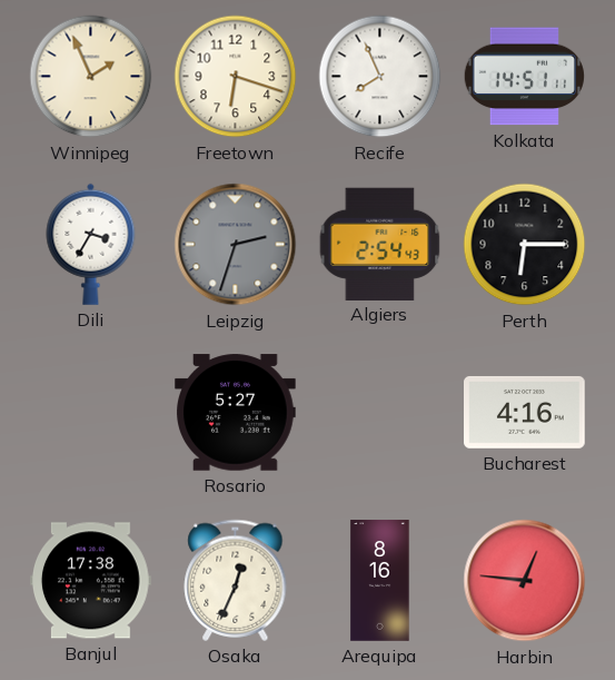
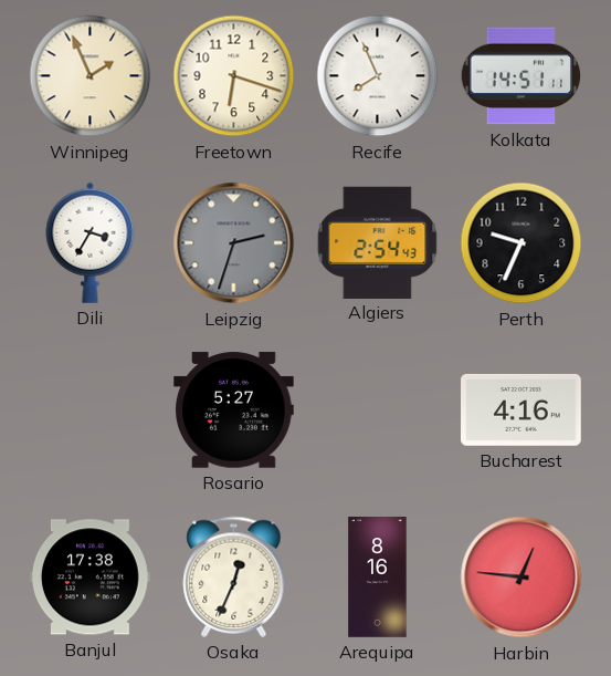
Perth: 6:15 -> 9:34
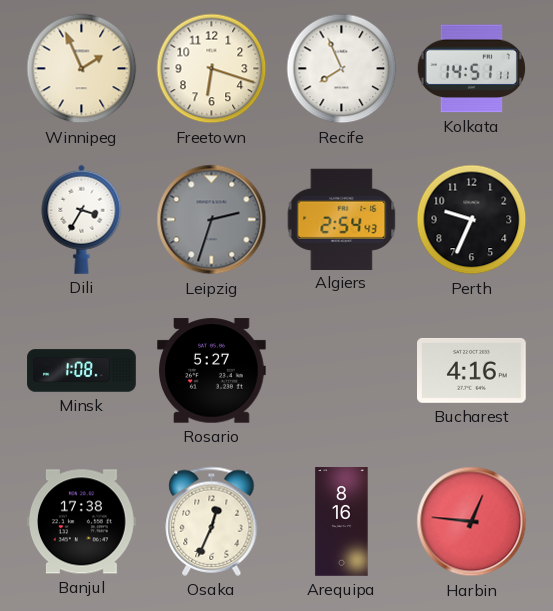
Minsk: none -> 1:08
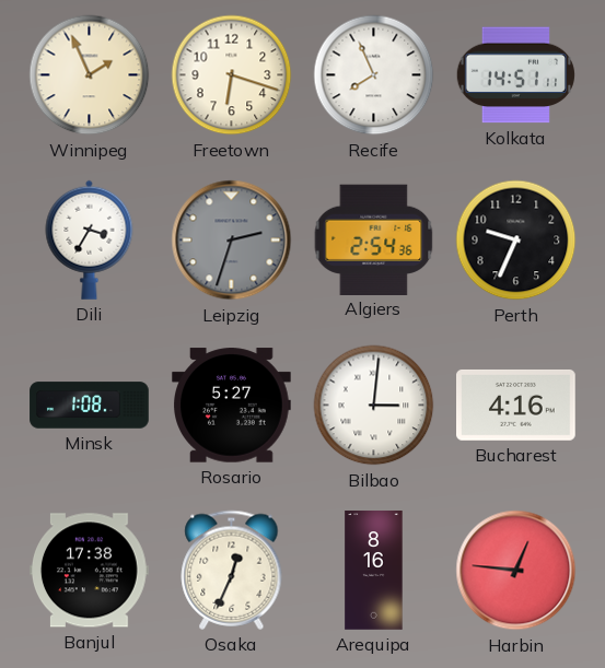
Algiers: 2:54:43 -> 2:54:36
Bilbao: none -> 3:01
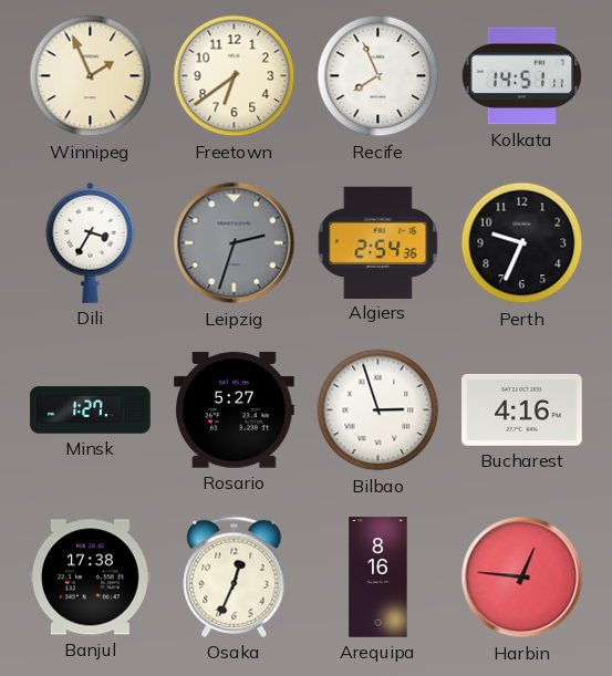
Freetown: 6:18 -> 6:39
Minsk: 1:08 -> 1:27
Bilbao: 3:01 -> 2:57
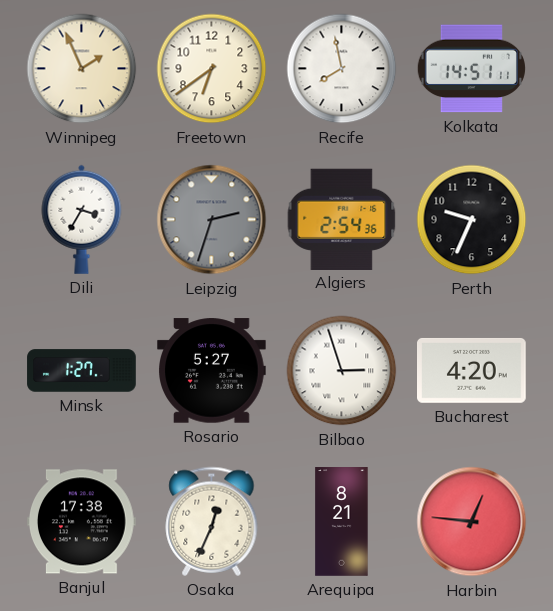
Recife: 7:56 -> 7:58
Bucharest: 4:16 -> 4:20
Arequipa: 8:16 -> 8:21
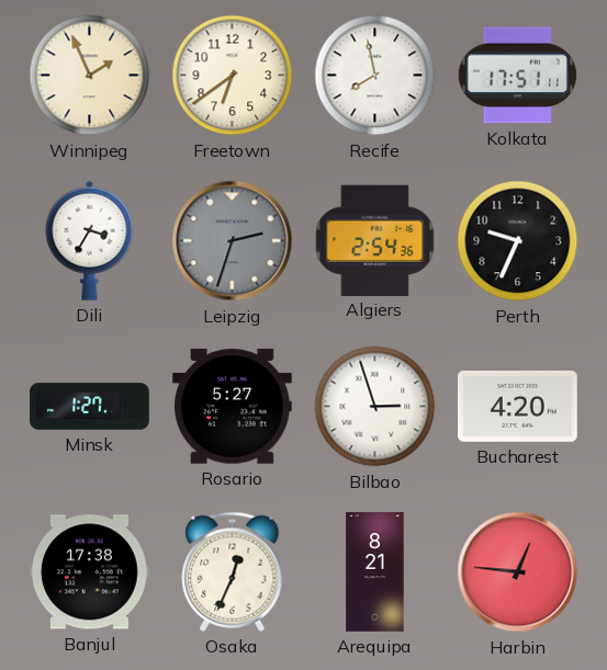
Kolkata: 14:51 -> 17:51
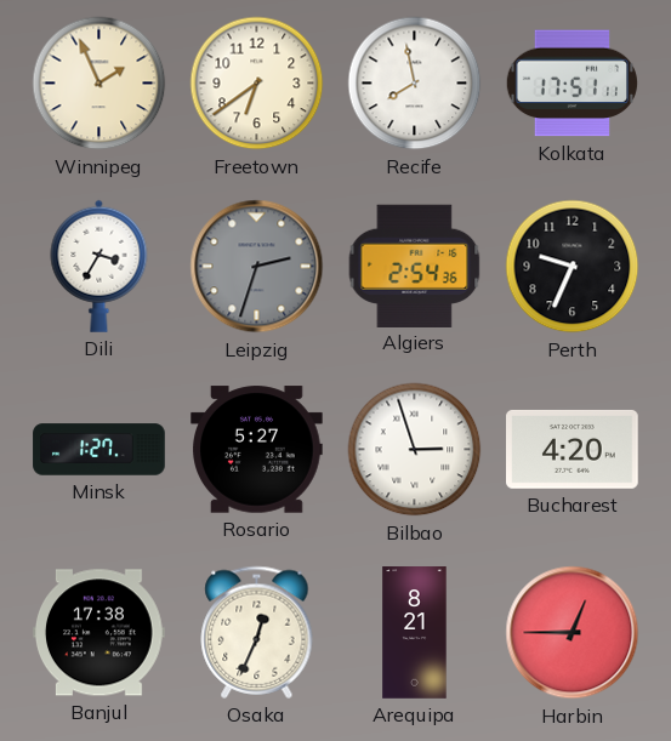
Harbin: 12:46 -> 12:45
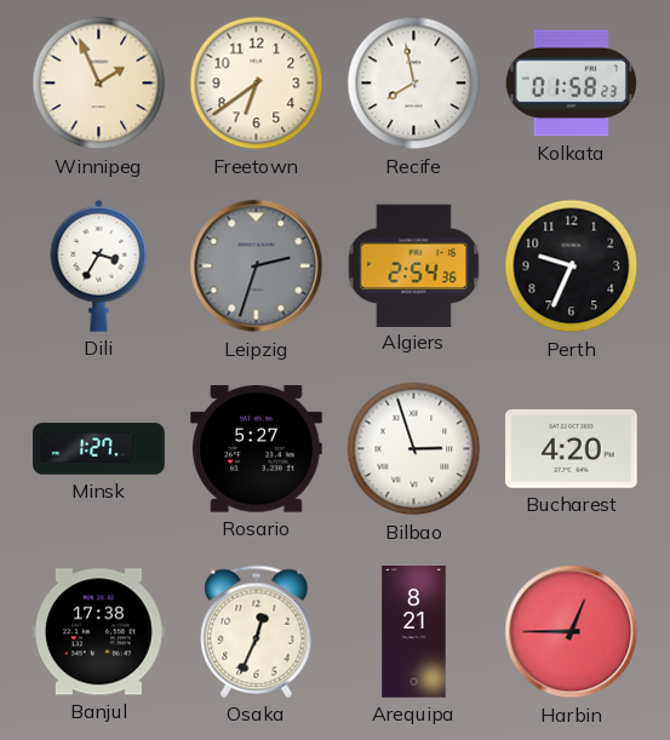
Kolkata: 17:51 -> 01:58
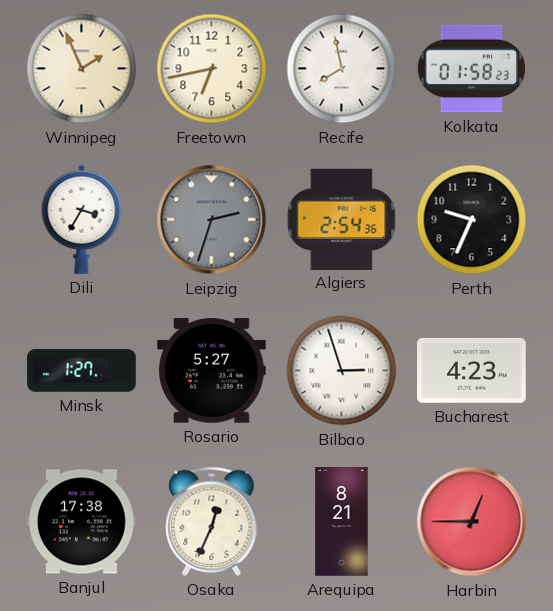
Freetown: 6:39 -> 6:43
Bucharest: 4:20 -> 4:23
